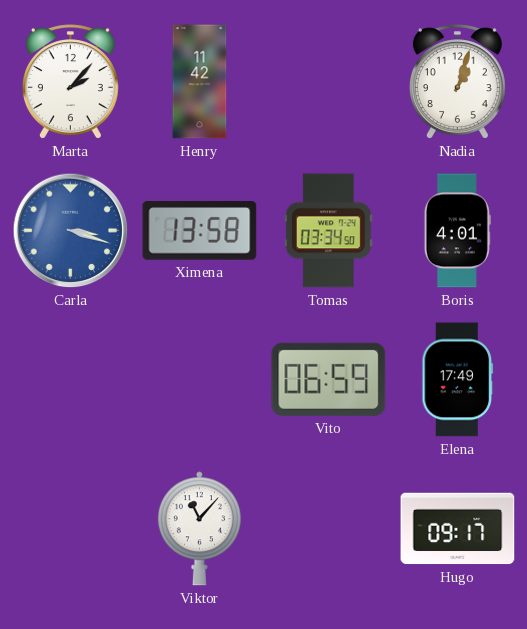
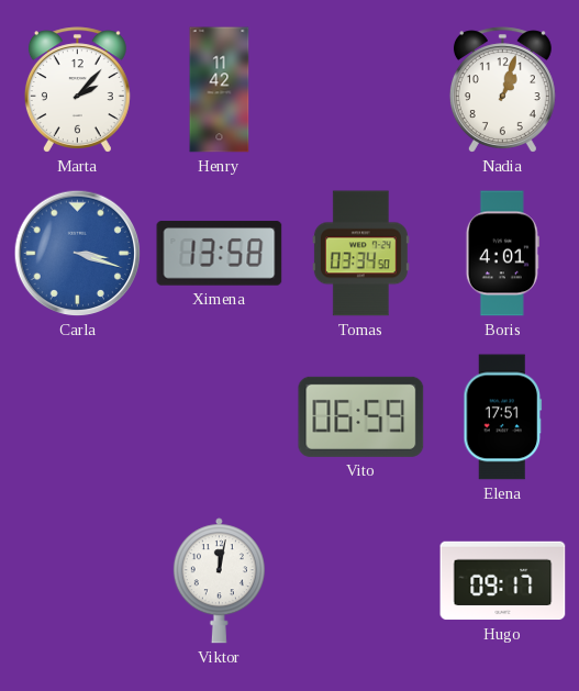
Elena: 17:49 -> 17:51
Viktor: 11:07 -> 12:02
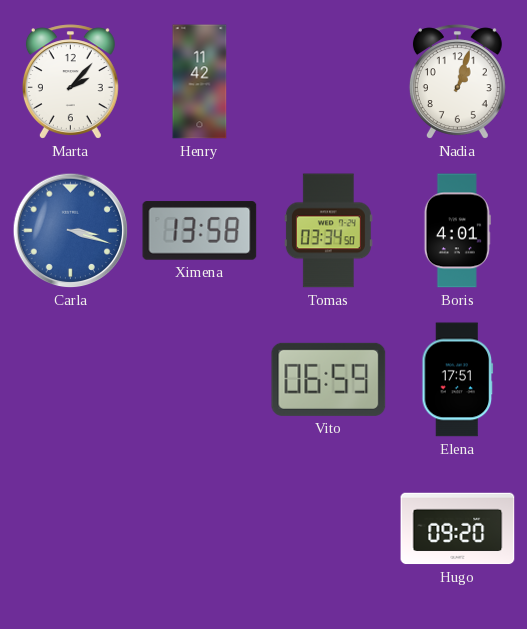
Viktor: 12:02 -> none
Hugo: 09:17 -> 09:20
